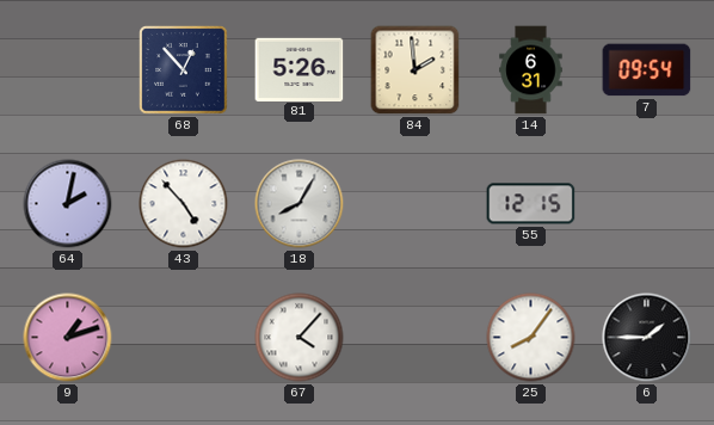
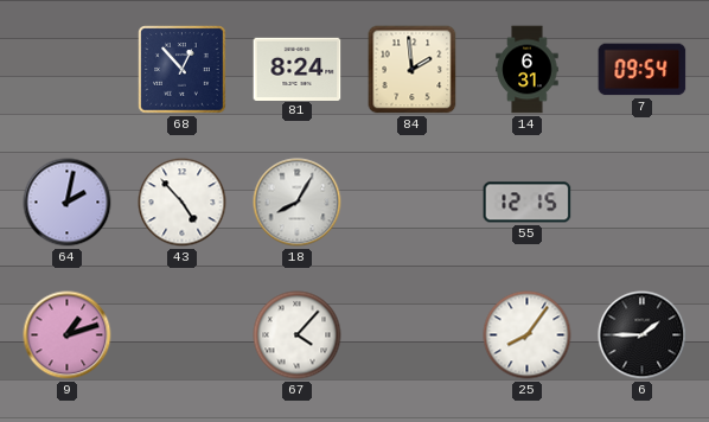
81: 5:26 -> 8:24
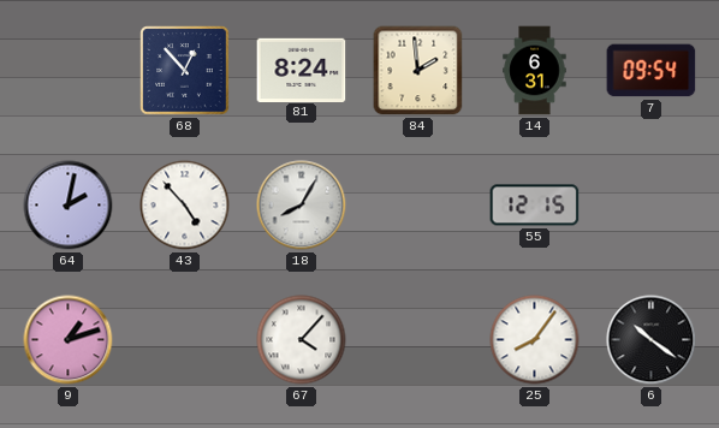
6: 1:45 -> 10:21
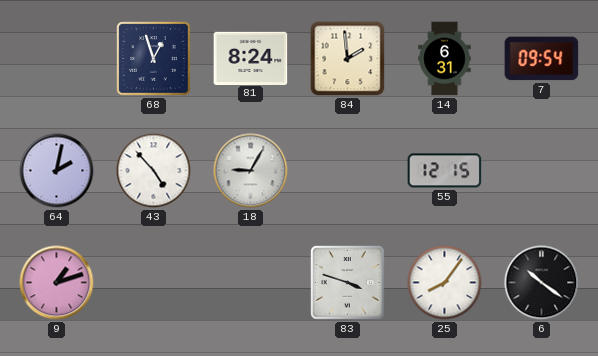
68: 12:53 -> 12:57
18: 8:05 -> 9:05
67: 4:07 -> none
83: none -> 3:48
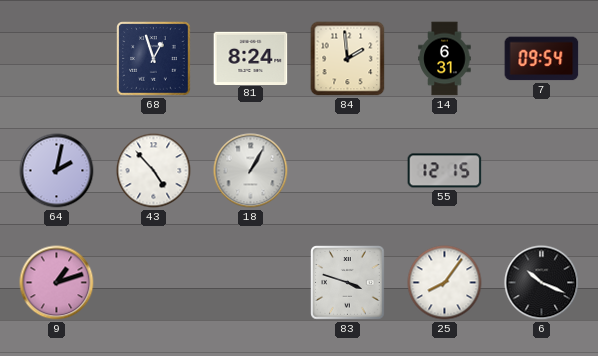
18: 9:05 -> 1:05
6: 10:21 -> 10:19
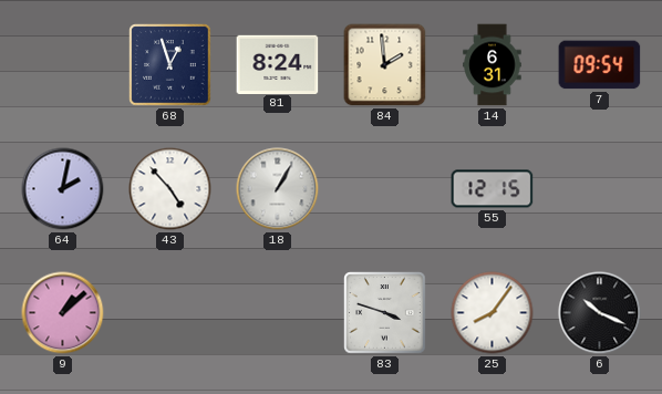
9: 1:12 -> 1:08
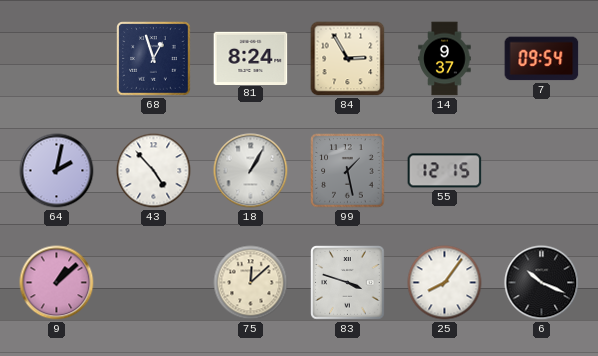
84: 1:59 -> 2:55
14: 6:31 -> 9:37
99: none -> 1:28
75: none -> 12:08
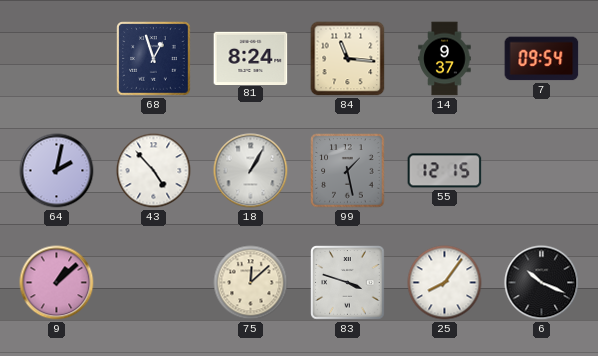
84: 2:55 -> 11:16
